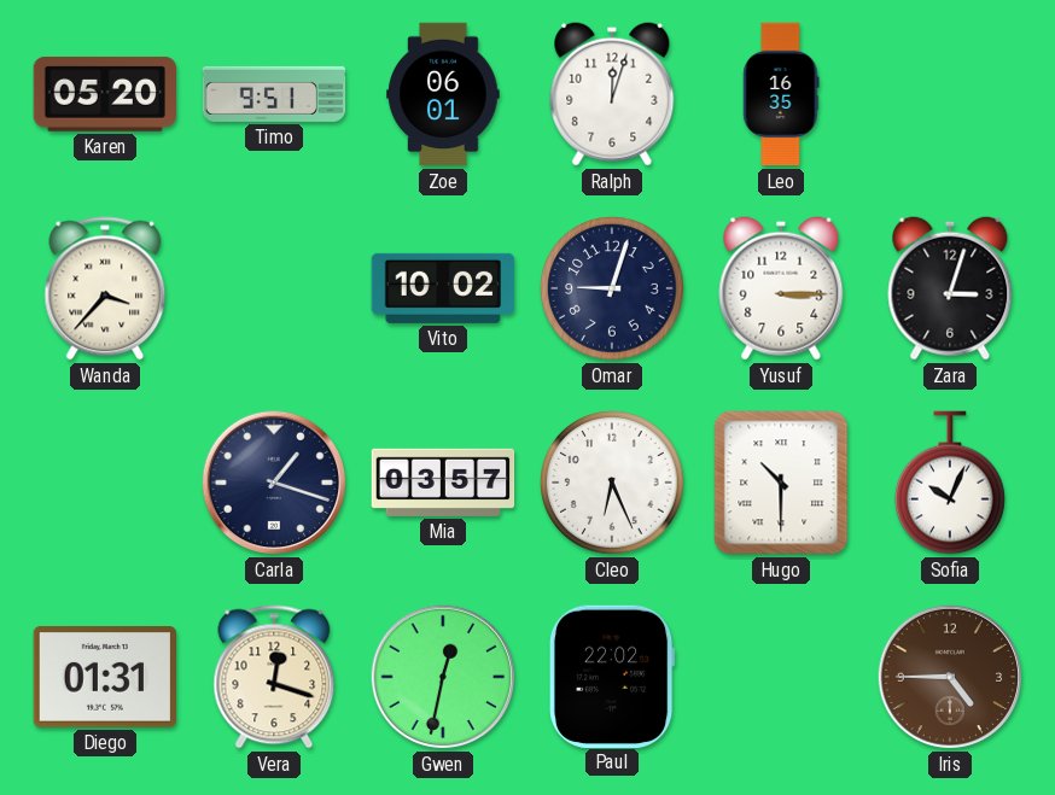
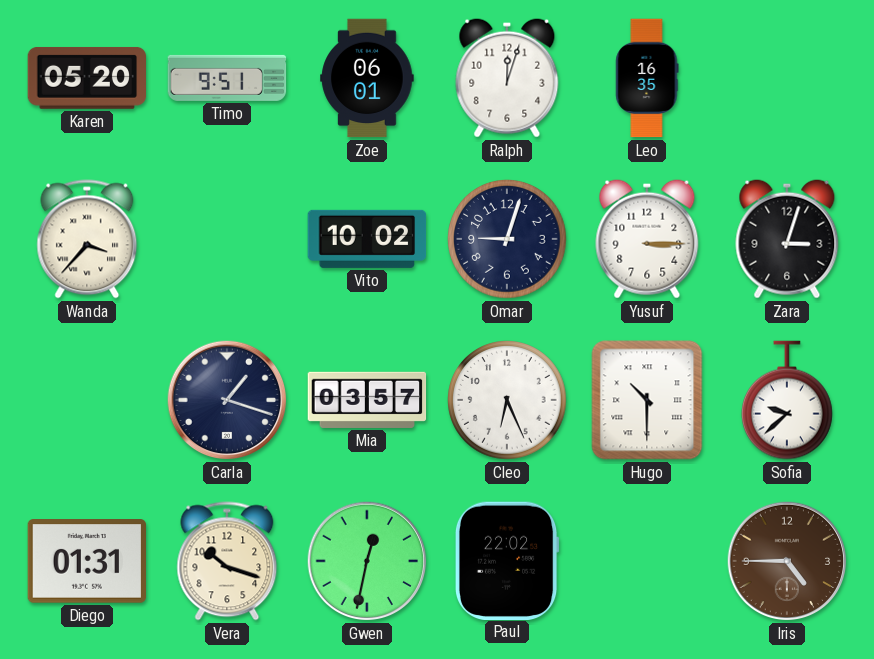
Sofia: 10:04 -> 9:38
Vera: 12:18 -> 10:18
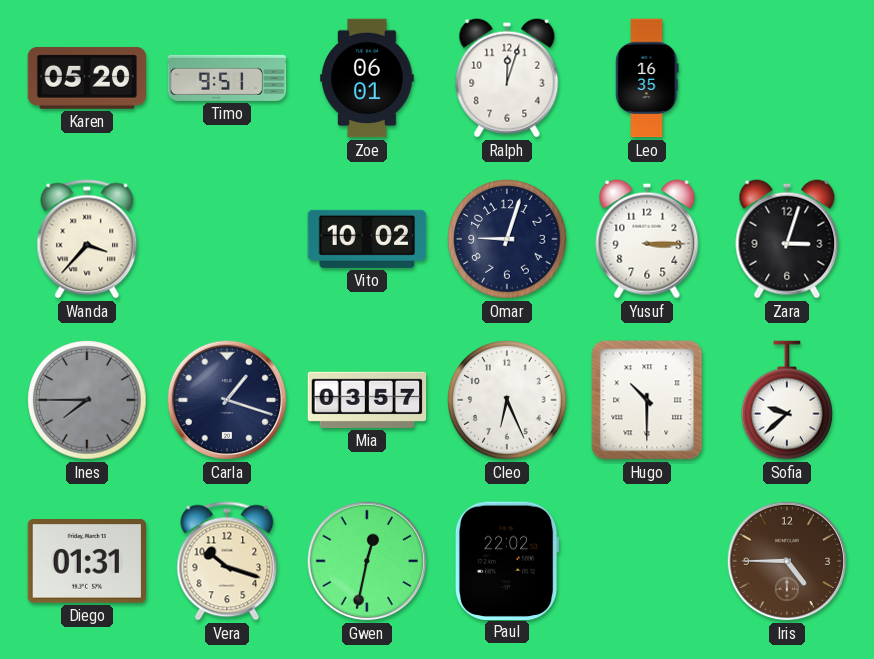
Ines: none -> 7:45
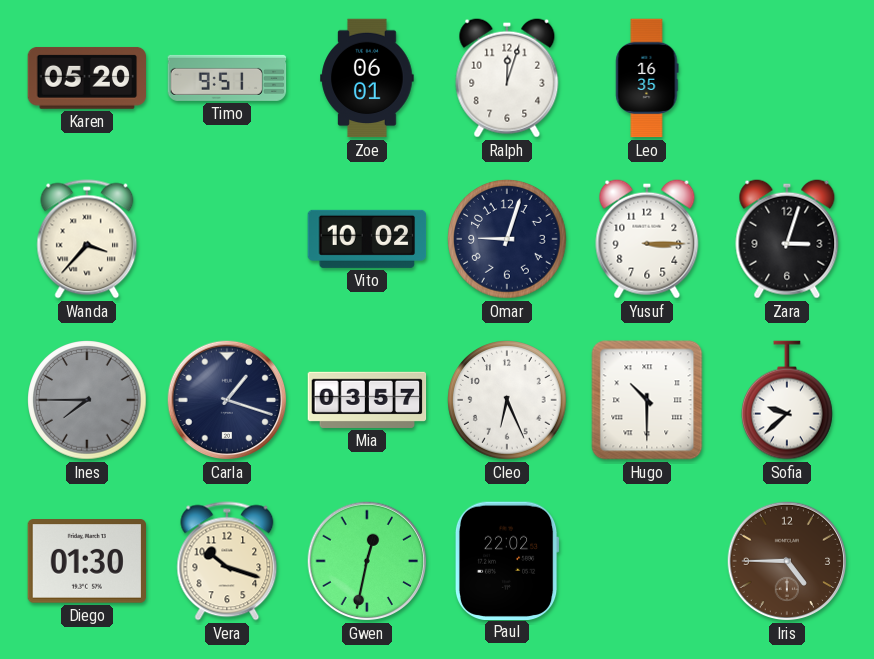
Diego: 01:31 -> 01:30
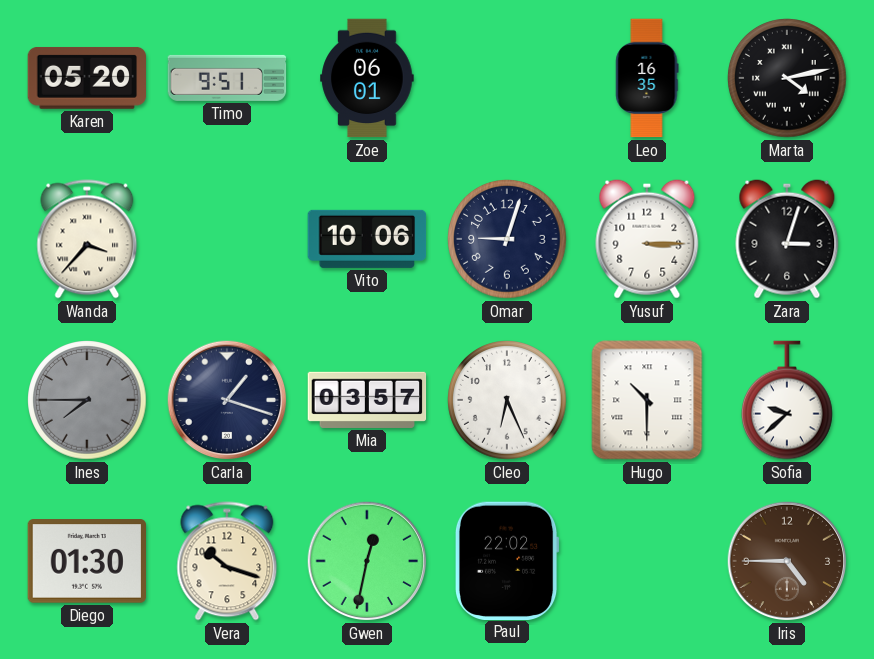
Ralph: 12:03 -> none
Marta: none -> 4:13
Vito: 10:02 -> 10:06
